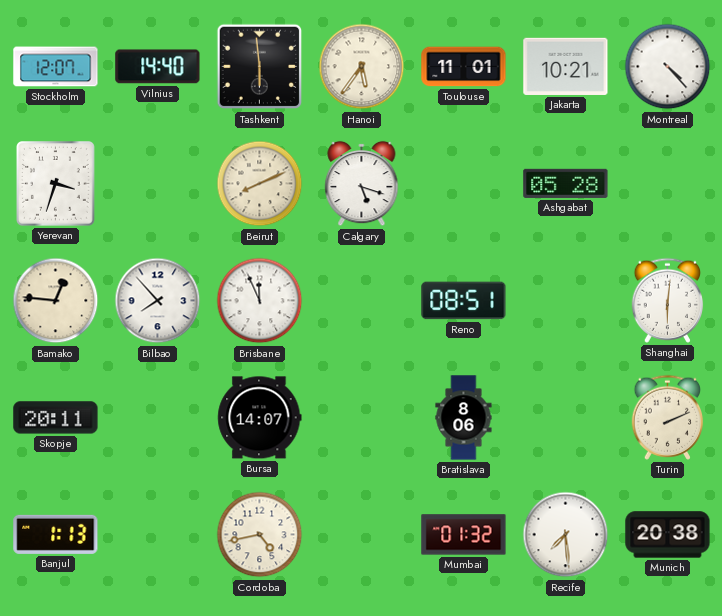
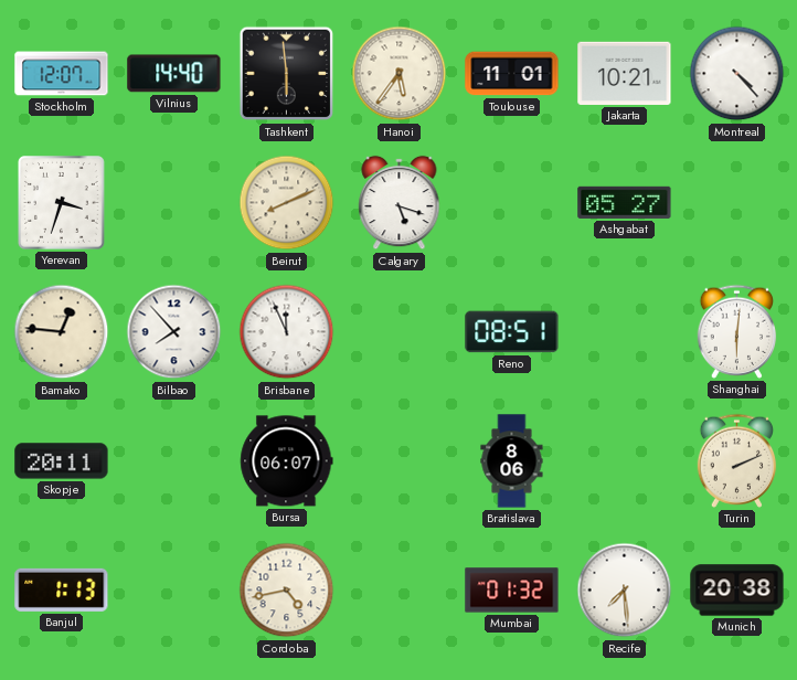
Ashgabat: 05:28 -> 05:27
Bursa: 14:07 -> 06:07
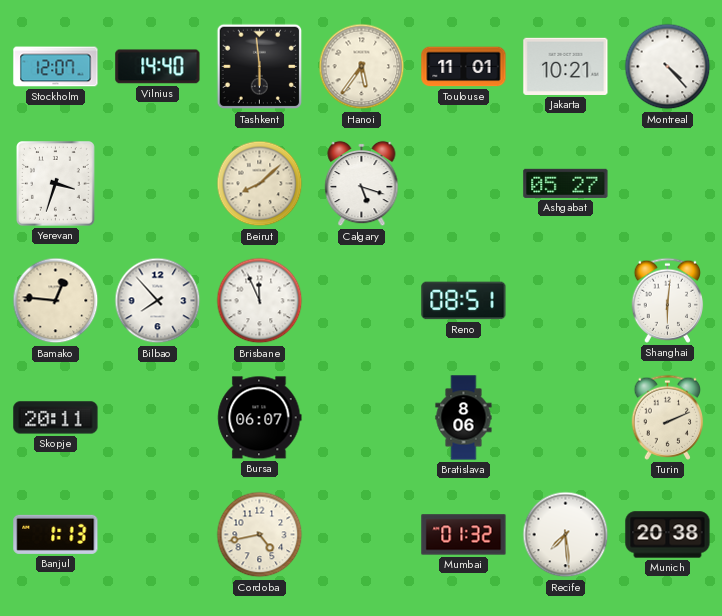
Beirut: 8:11 -> 8:08
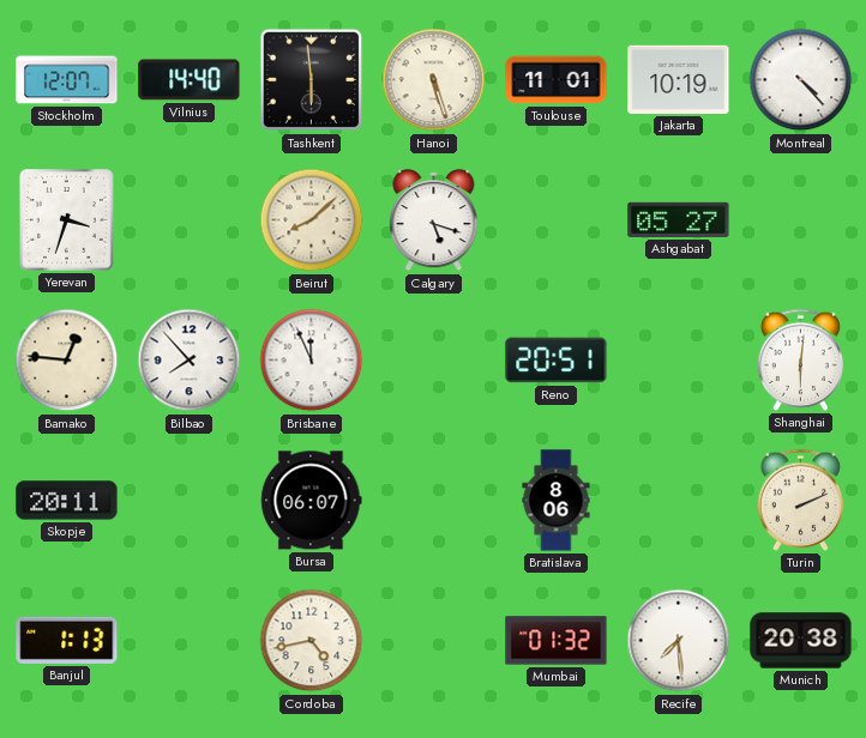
Hanoi: 5:36 -> 5:27
Jakarta: 10:21 -> 10:19
Reno: 08:51 -> 20:51
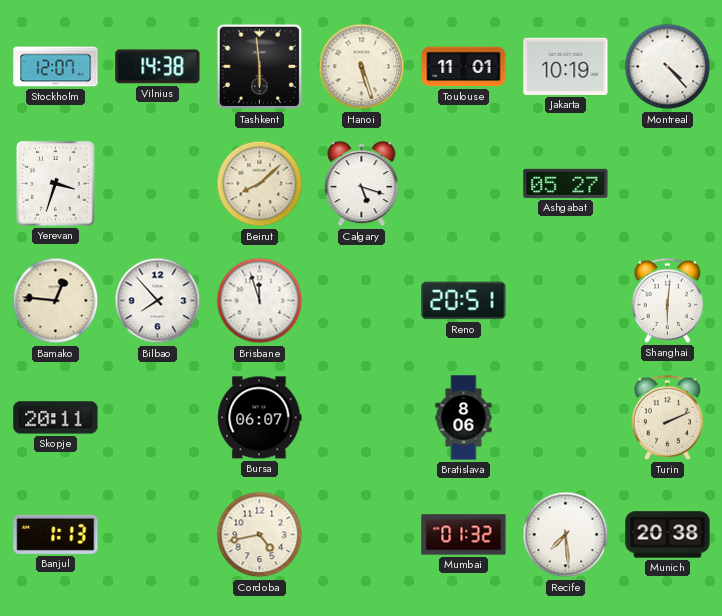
Vilnius: 14:40 -> 14:38
Brisbane: 11:56 -> 11:57
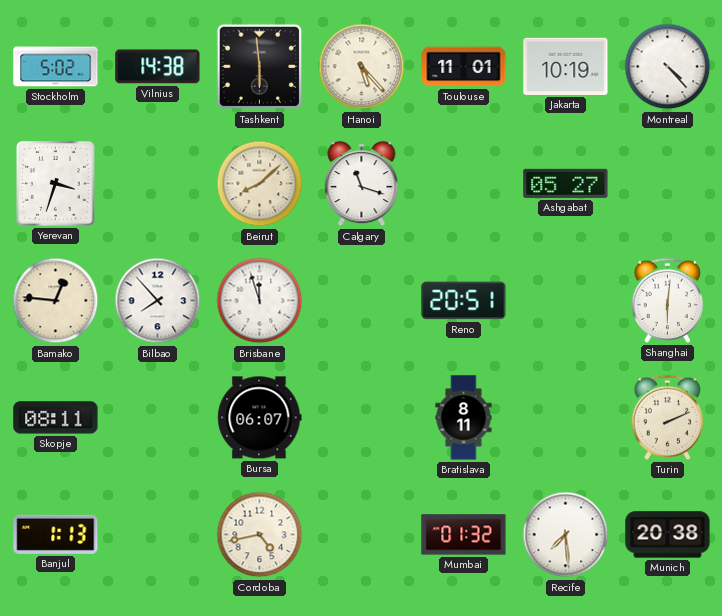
Stockholm: 12:07 -> 5:02
Hanoi: 5:27 -> 5:23
Calgary: 5:18 -> 11:18
Skopje: 20:11 -> 08:11
Bratislava: 8:06 -> 8:11
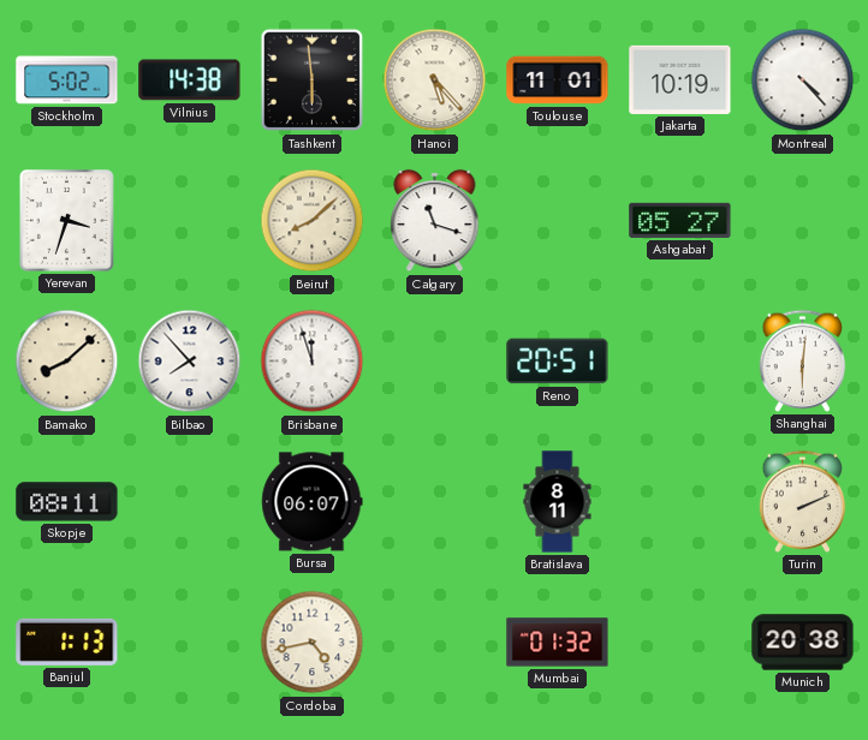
Bamako: 12:46 -> 8:08
Recife: 7:29 -> none
